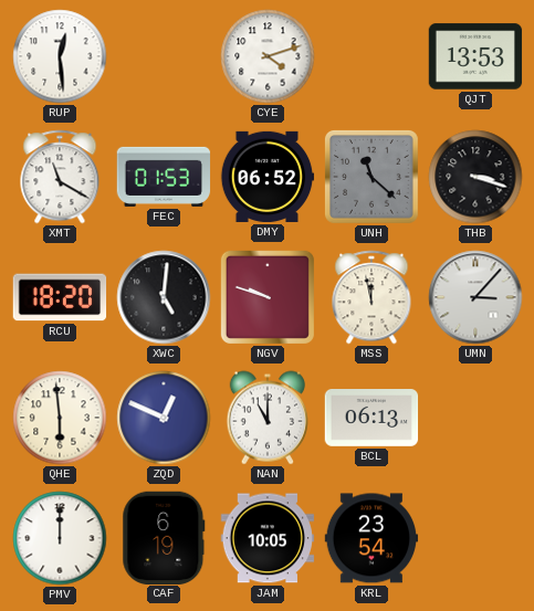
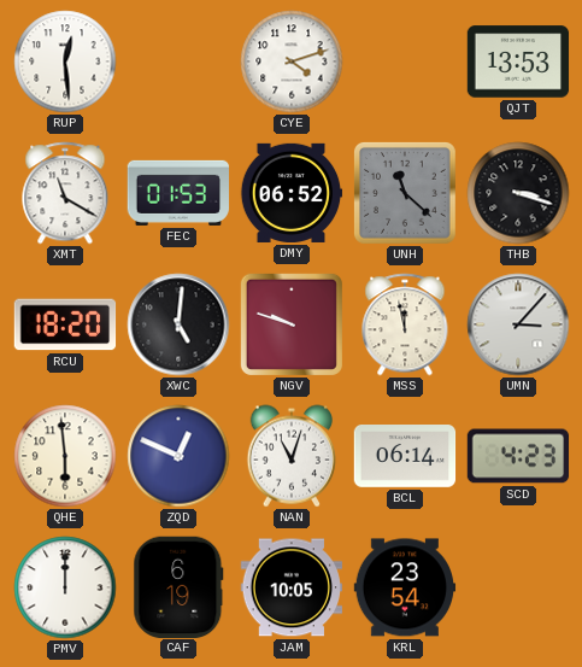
NAN: 11:00 -> 11:03
BCL: 06:13 -> 06:14
SCD: none -> 4:23
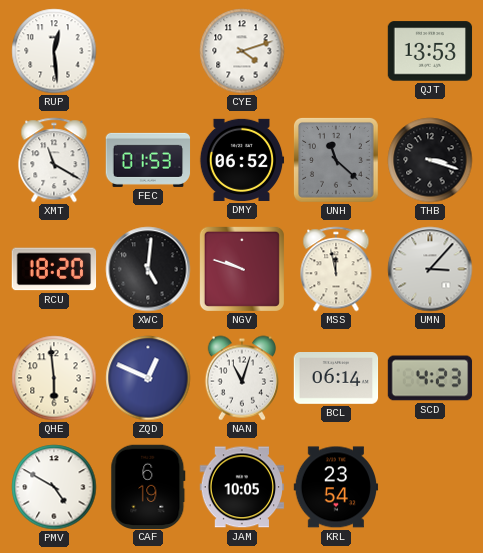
PMV: 12:00 -> 4:50
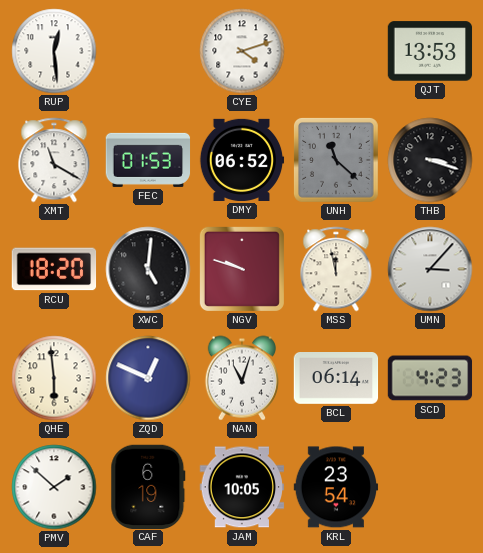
PMV: 4:50 -> 1:52
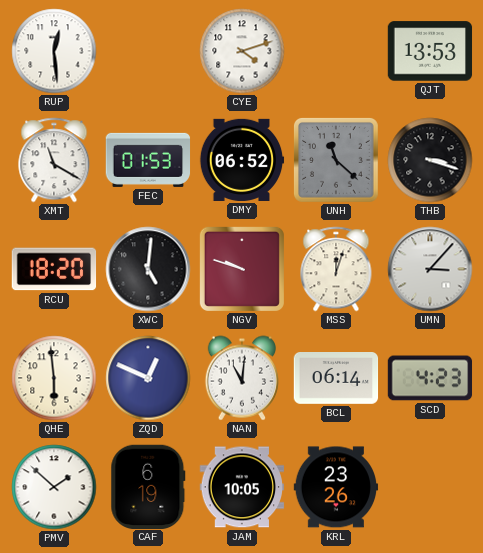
MSS: 11:58 -> 12:03
NAN: 11:03 -> 11:01
KRL: 23:54 -> 23:26
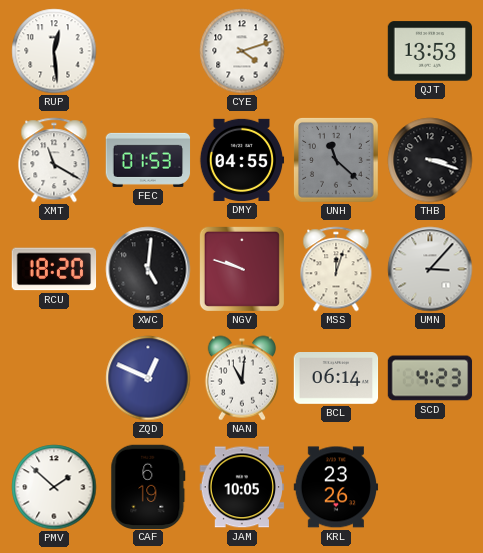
DMY: 06:52 -> 04:55
QHE: 5:59 -> none
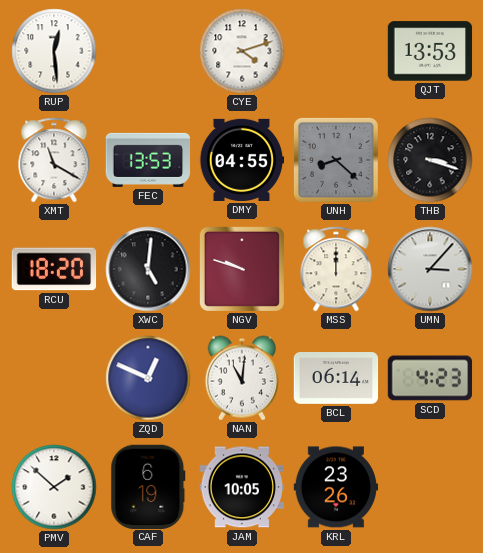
FEC: 01:53 -> 13:53
UNH: 11:22 -> 8:22
MSS: 12:03 -> 12:00
